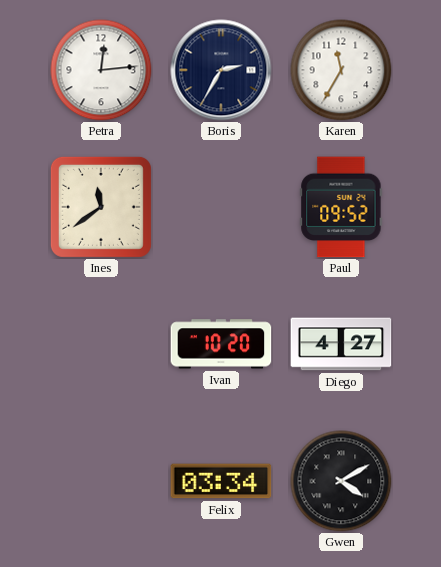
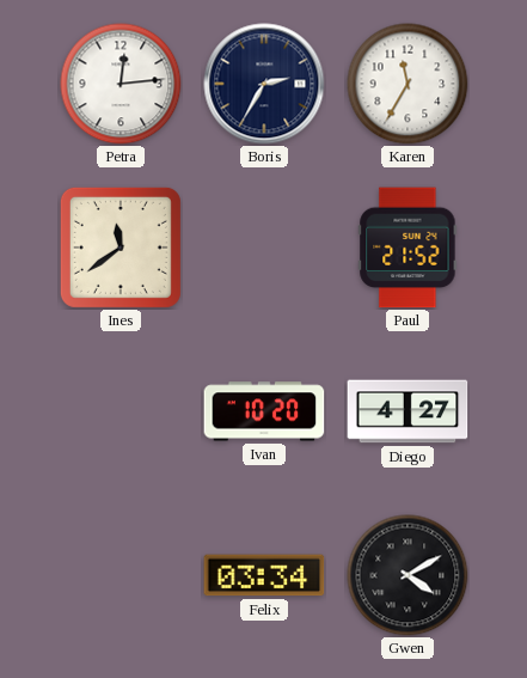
Paul: 09:52 -> 21:52
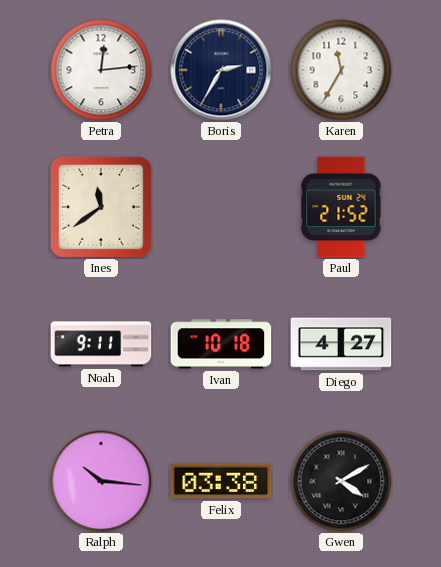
Noah: none -> 9:11
Ivan: 10:20 -> 10:18
Ralph: none -> 10:16
Felix: 03:34 -> 03:38
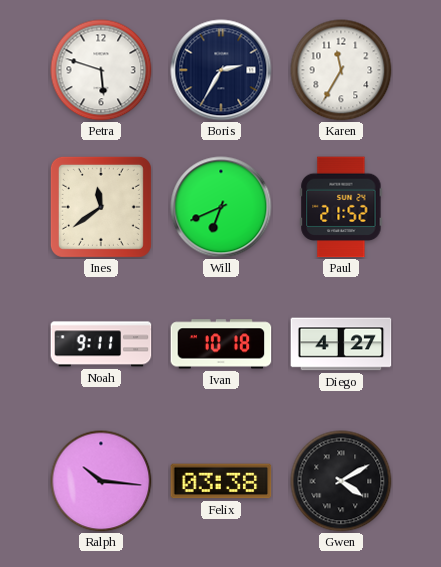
Petra: 12:14 -> 5:48
Will: none -> 6:41
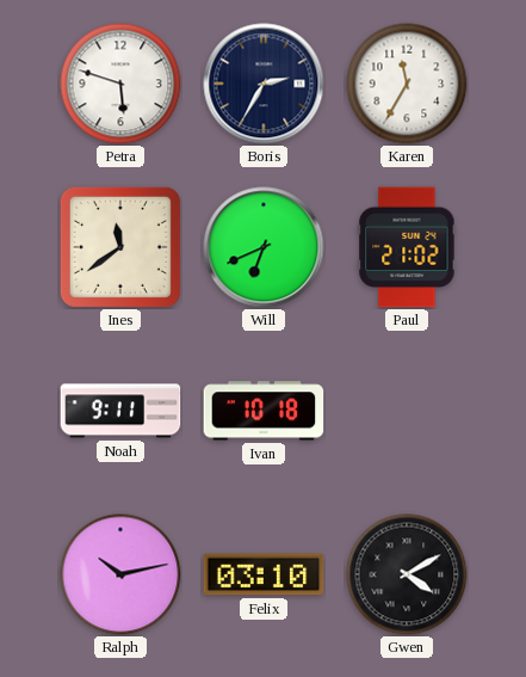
Paul: 21:52 -> 21:02
Diego: 4:27 -> none
Ralph: 10:16 -> 10:13
Felix: 03:38 -> 03:10
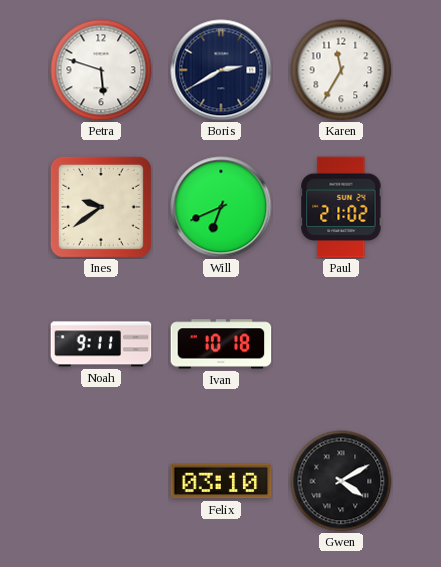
Boris: 2:35 -> 2:40
Ines: 11:39 -> 9:39
Ralph: 10:13 -> none
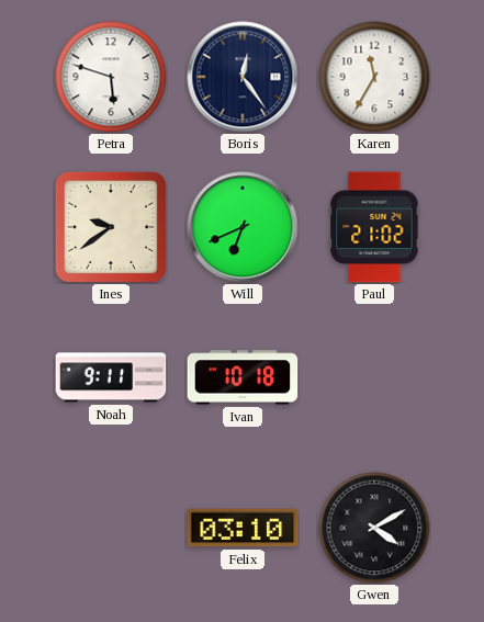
Boris: 2:40 -> 12:24
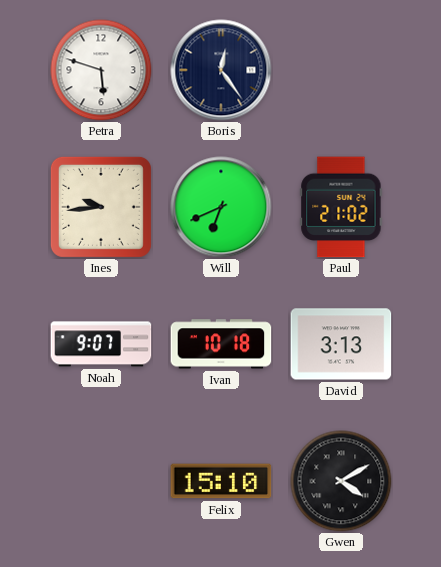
Karen: 11:35 -> none
Ines: 9:39 -> 9:44
Noah: 9:11 -> 9:07
David: none -> 3:13
Felix: 03:10 -> 15:10
